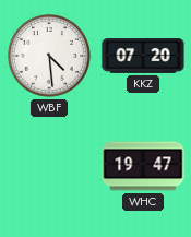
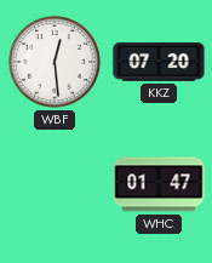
WBF: 4:29 -> 12:29
WHC: 19:47 -> 01:47
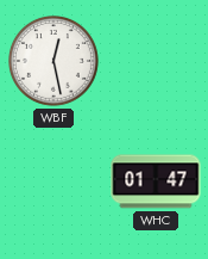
WBF: 12:29 -> 12:28
KKZ: 07:20 -> none
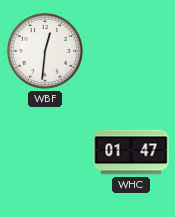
WBF: 12:28 -> 12:31
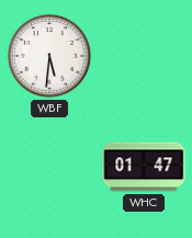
WBF: 12:31 -> 5:31
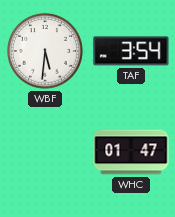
TAF: none -> 3:54
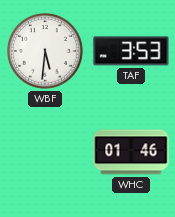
TAF: 3:54 -> 3:53
WHC: 01:47 -> 01:46
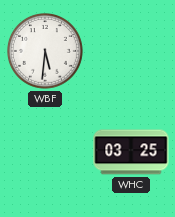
TAF: 3:53 -> none
WHC: 01:46 -> 03:25
